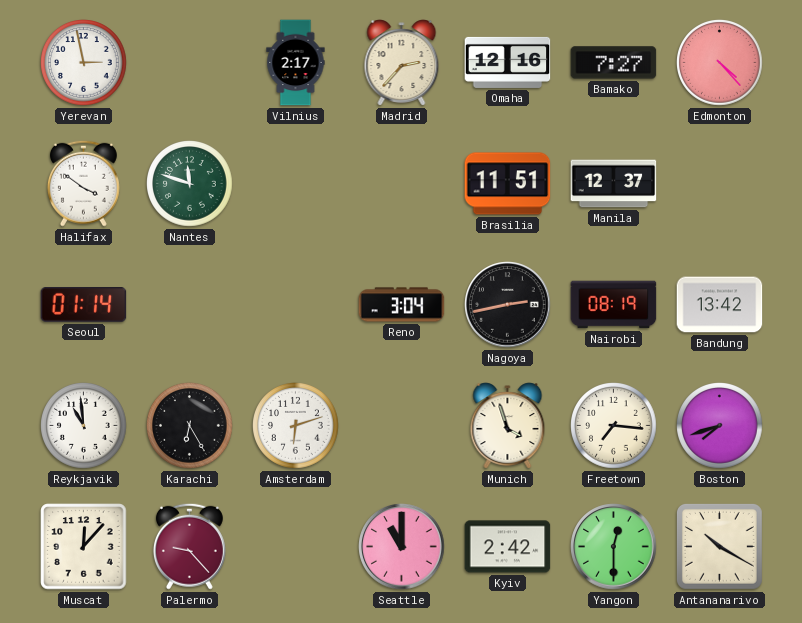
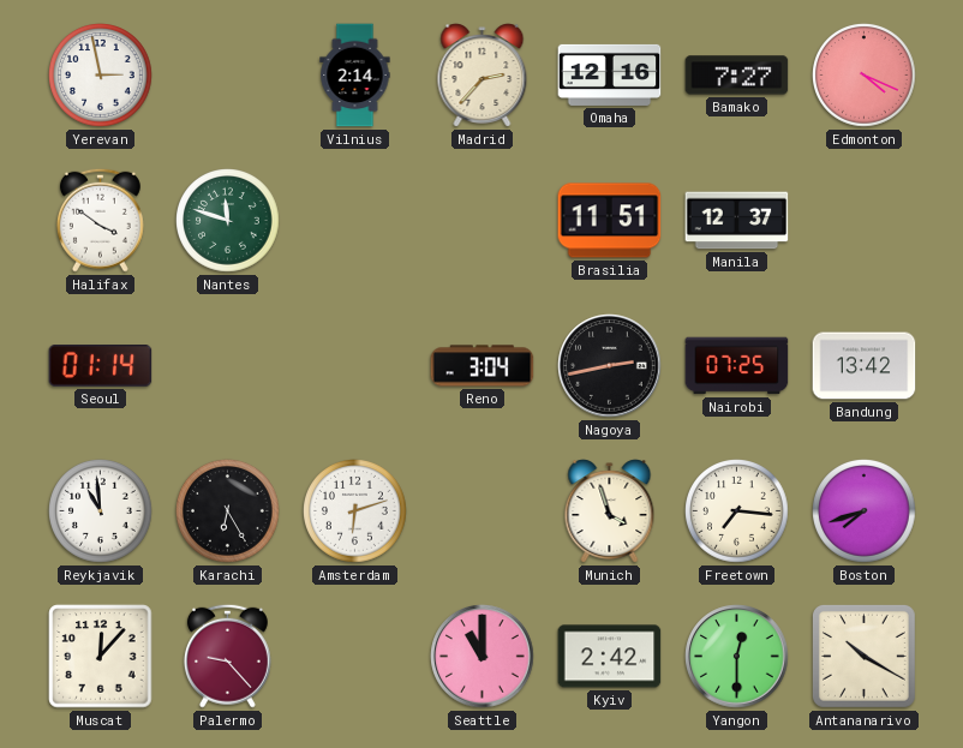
Vilnius: 2:17 -> 2:14
Edmonton: 4:23 -> 4:19
Nairobi: 08:19 -> 07:25
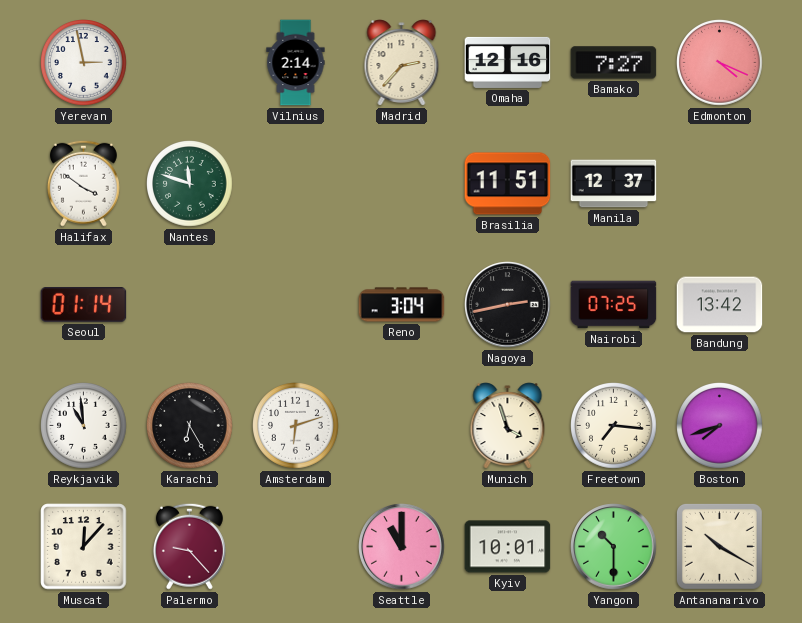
Kyiv: 2:42 -> 10:01
Yangon: 12:30 -> 10:30
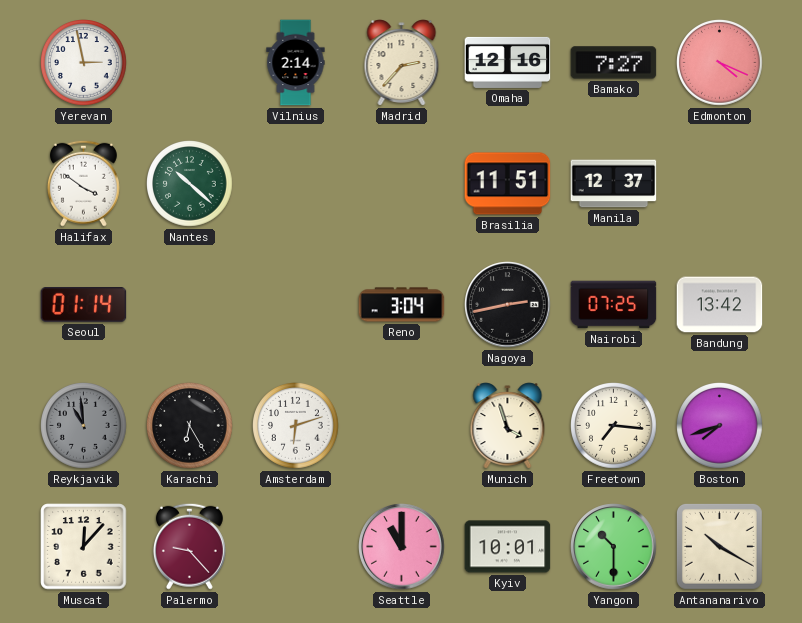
Nantes: 11:48 -> 10:22
Reykjavik dial: white -> grey
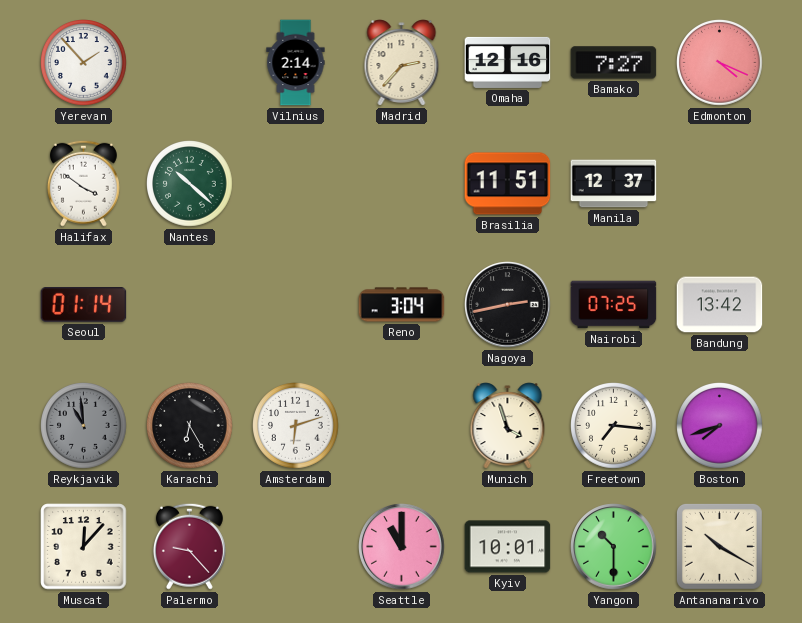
Yerevan: 2:58 -> 1:53
